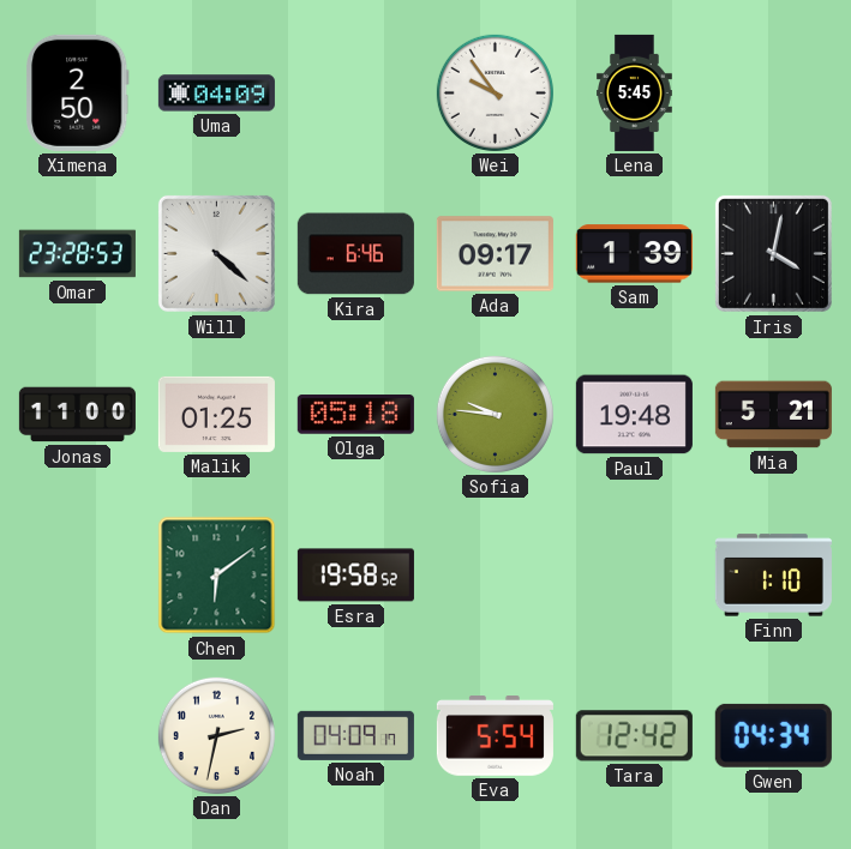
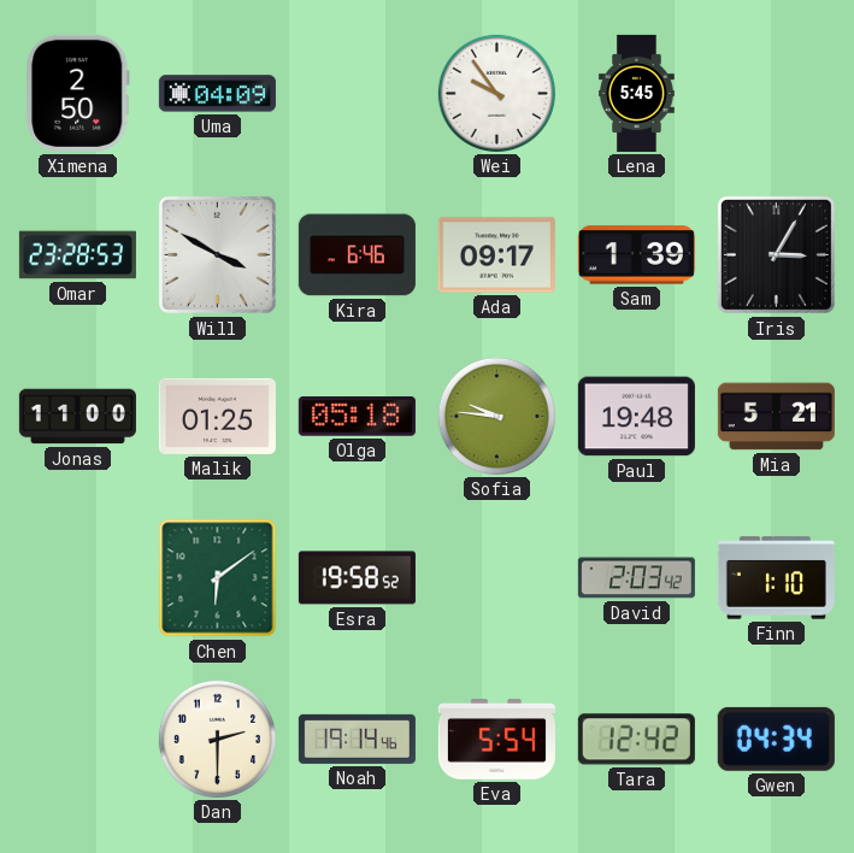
Will: 4:22 -> 3:50
Iris: 4:02 -> 3:05
David: none -> 2:03
Dan: 2:32 -> 2:30
Noah: 04:09 -> 19:14
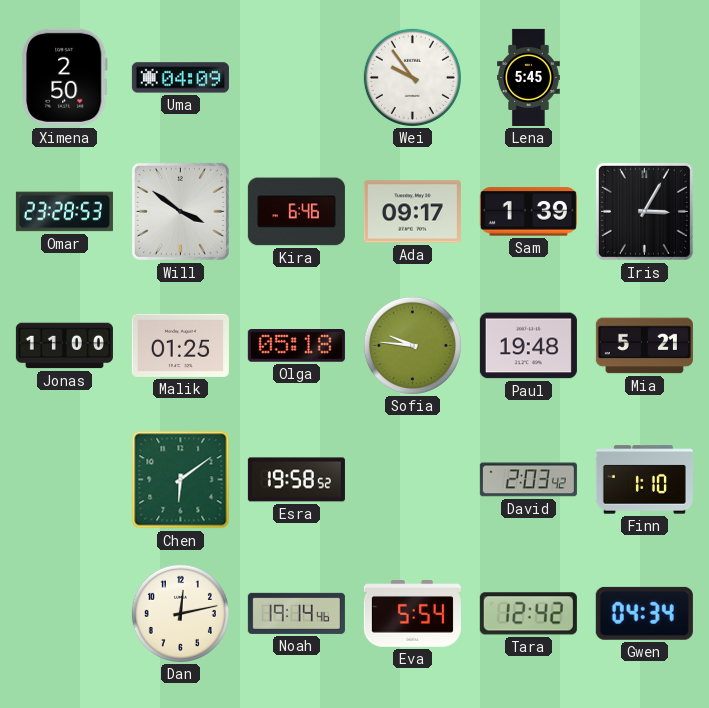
Will: 3:50 -> 3:51
Dan: 2:30 -> 12:13
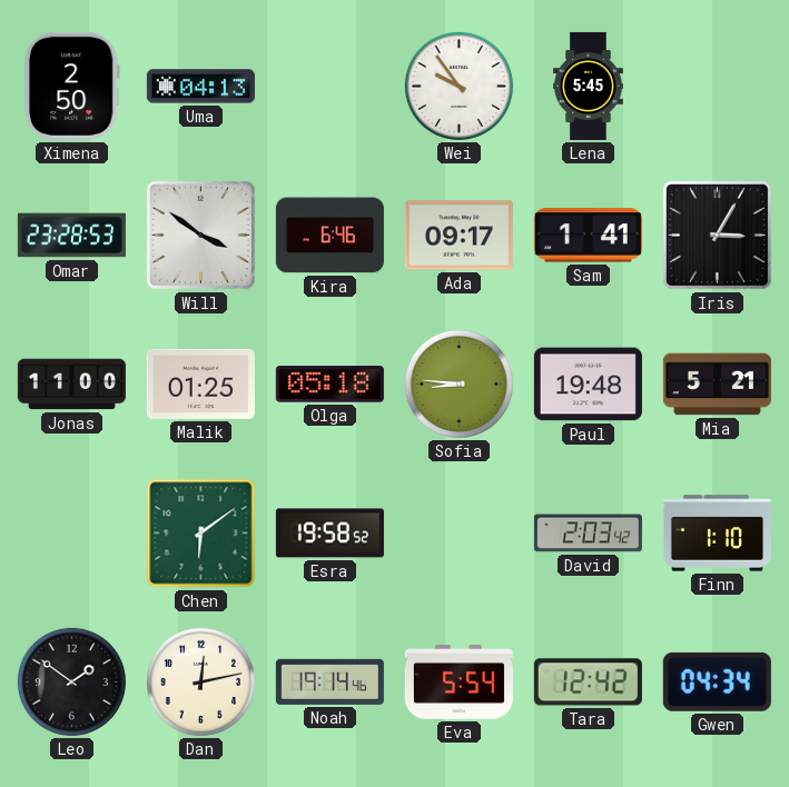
Uma: 04:09 -> 04:13
Sam: 1:39 -> 1:41
Sofia: 9:46 -> 8:46
Leo: none -> 1:51
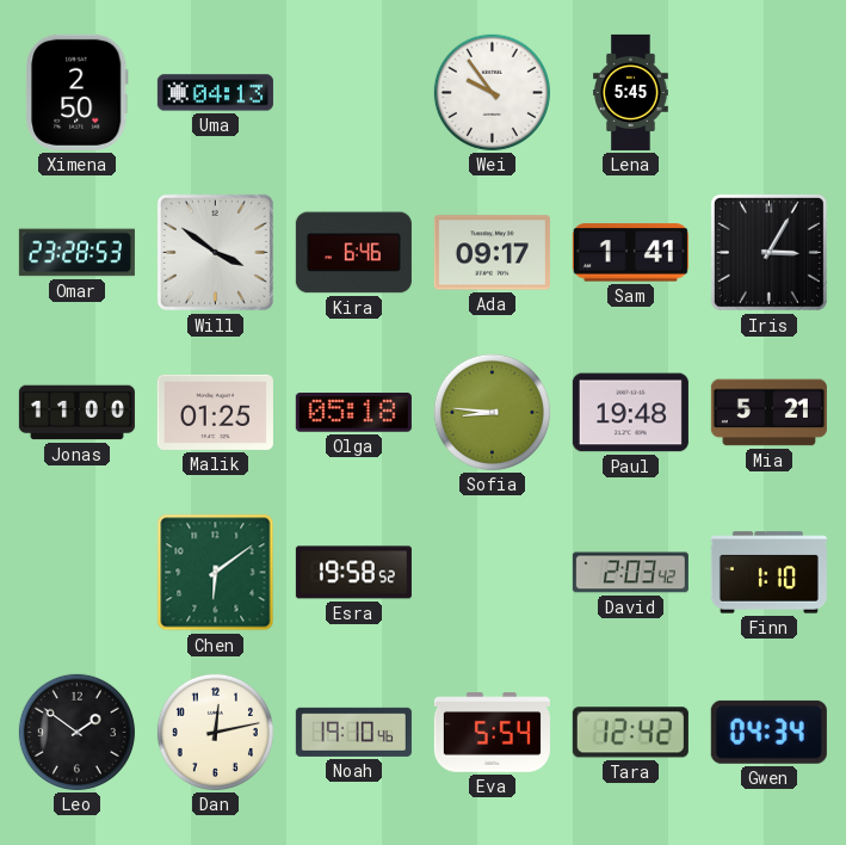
Noah: 19:14 -> 19:10
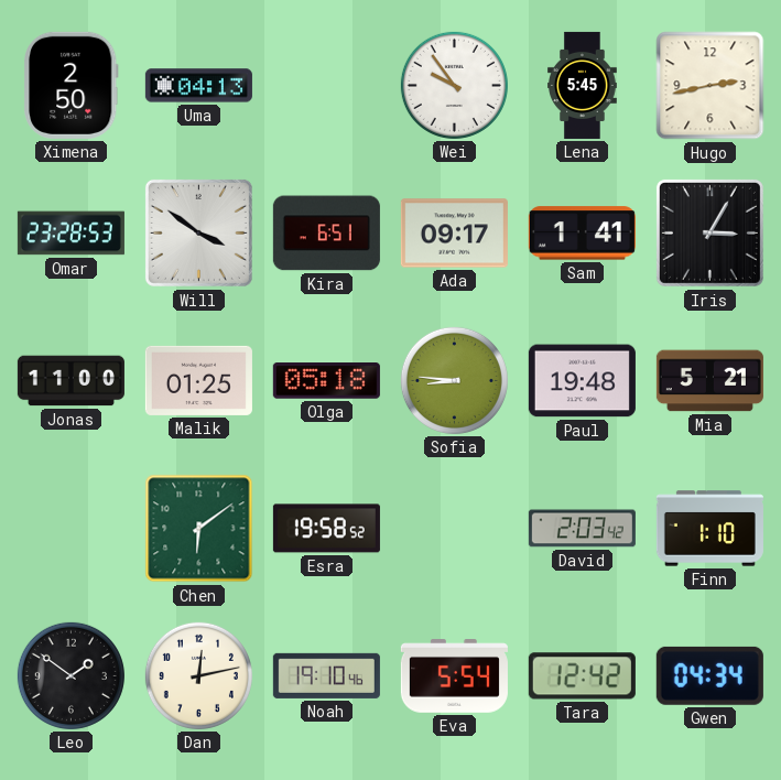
Hugo: none -> 2:43
Kira: 6:46 -> 6:51
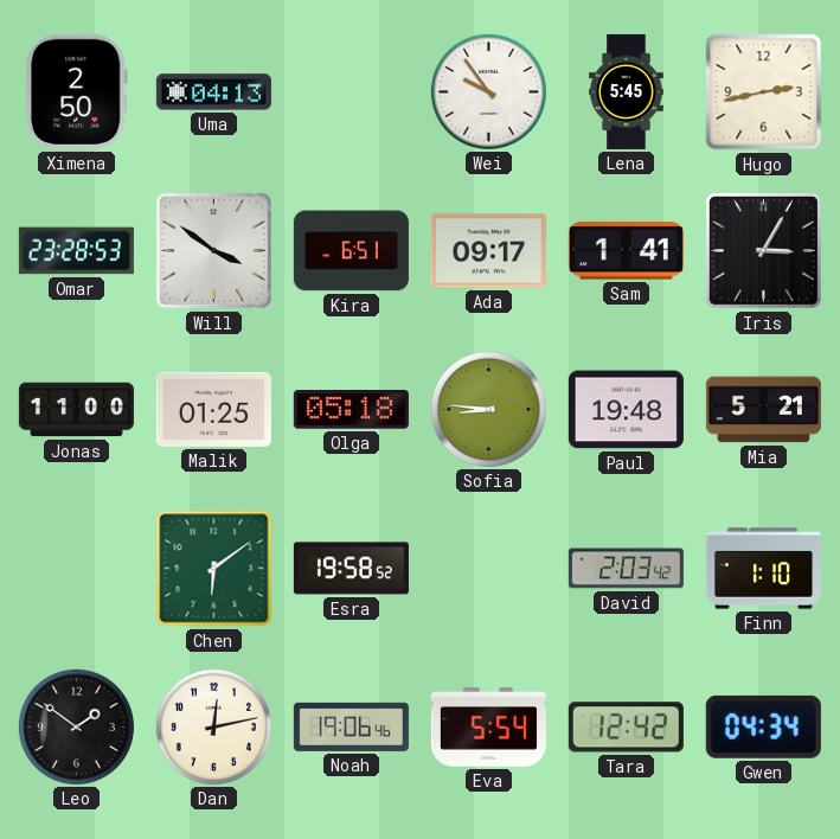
Noah: 19:10 -> 19:06
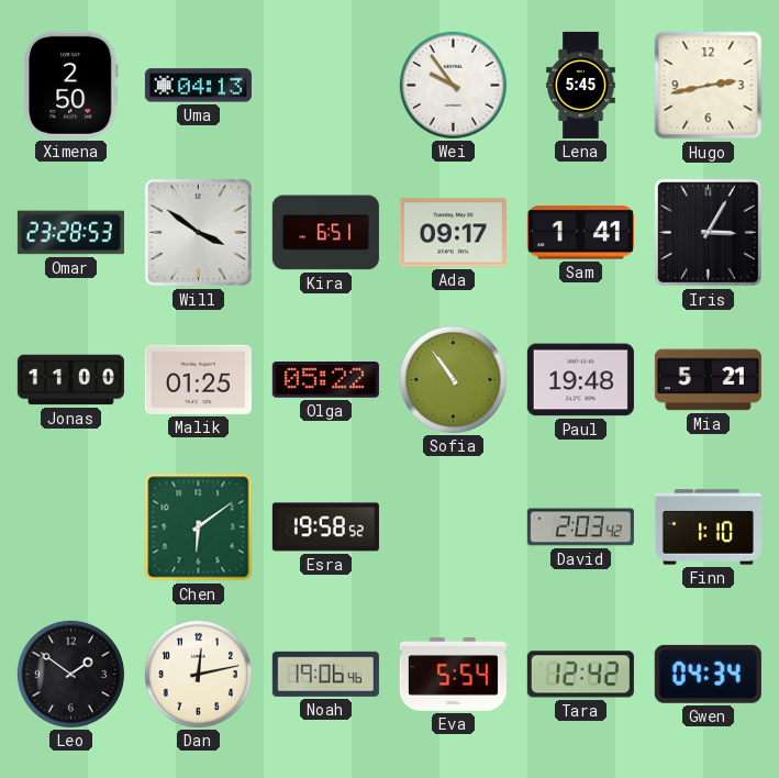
Olga: 05:18 -> 05:22
Sofia: 8:46 -> 10:54
